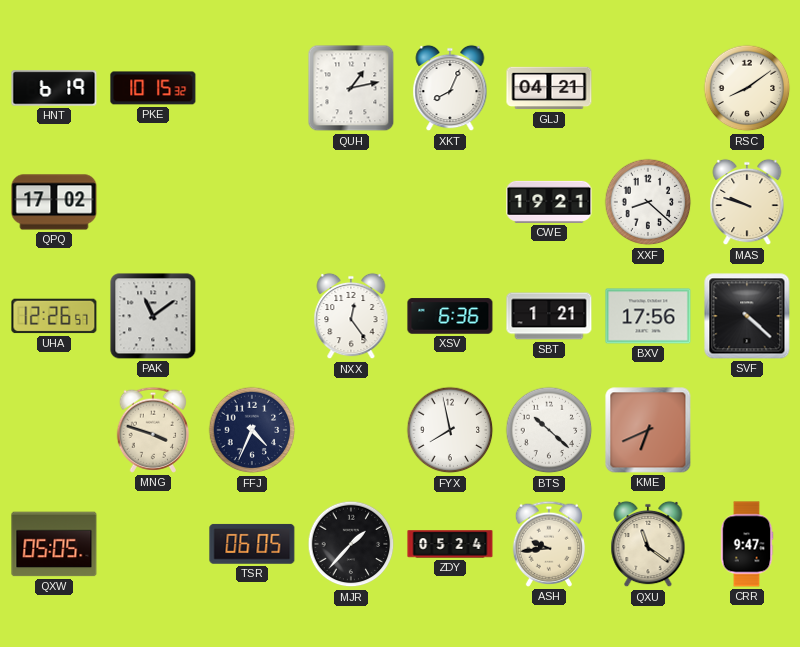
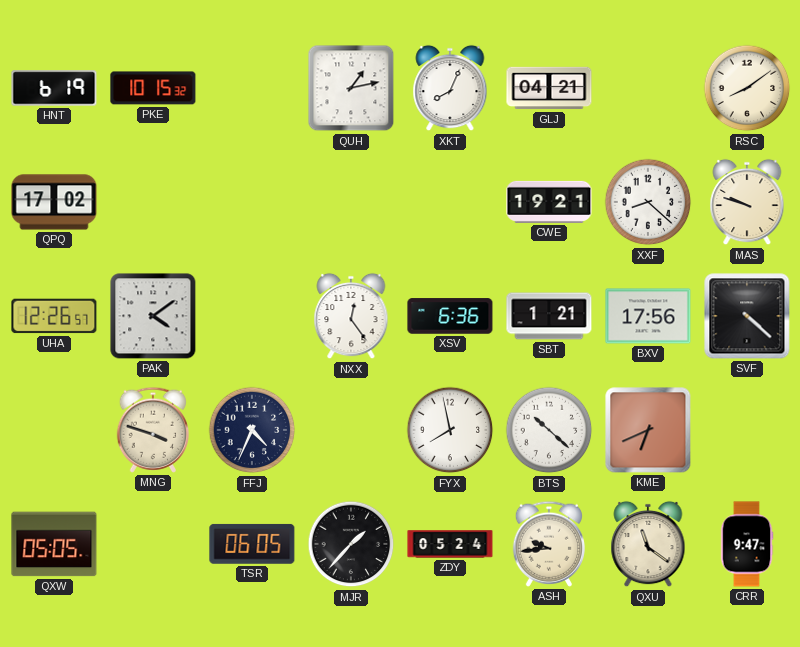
PAK: 11:09 -> 4:09
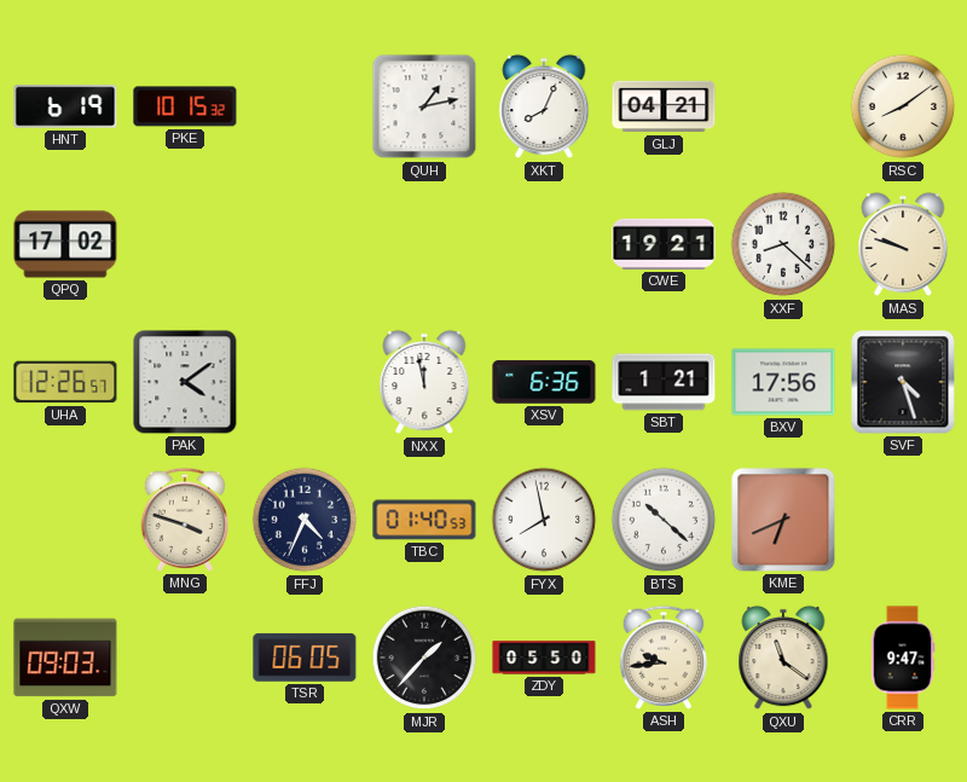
NXX: 12:24 -> 11:58
SVF: 4:22 -> 4:27
TBC: none -> 01:40
QXW: 05:05 -> 09:03
ZDY: 05:24 -> 05:50
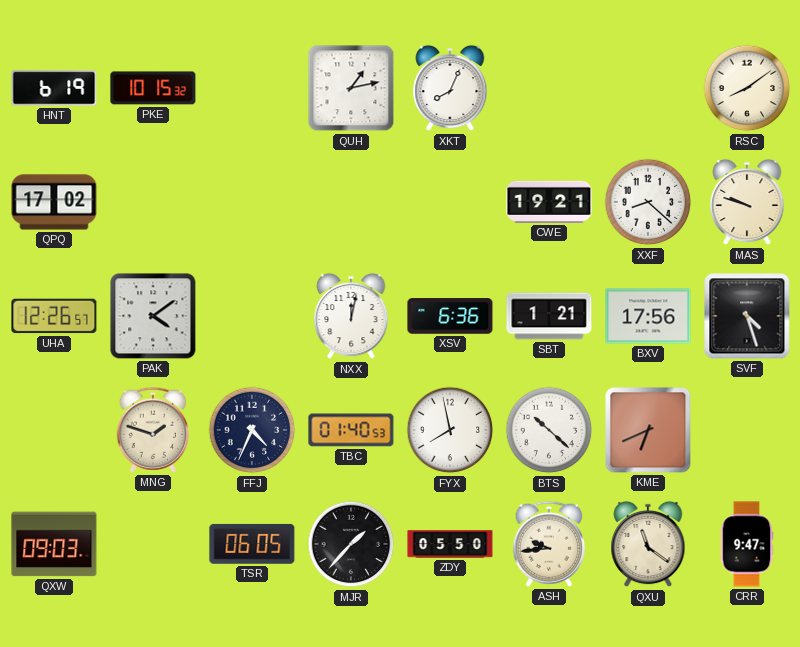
GLJ: 04:21 -> none
NXX: 11:58 -> 12:02
MNG: 3:48 -> 1:48
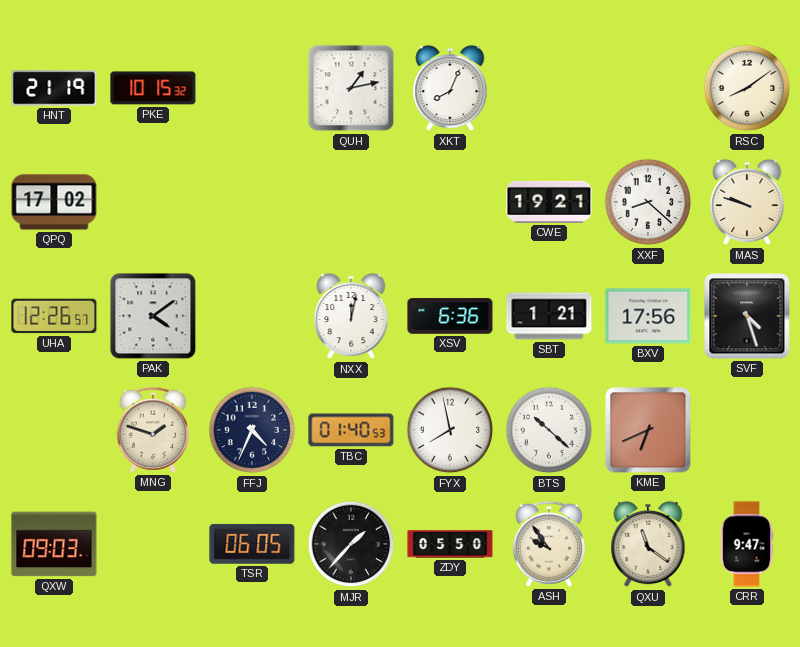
HNT: 6:19 -> 21:19
ASH: 9:44 -> 9:54
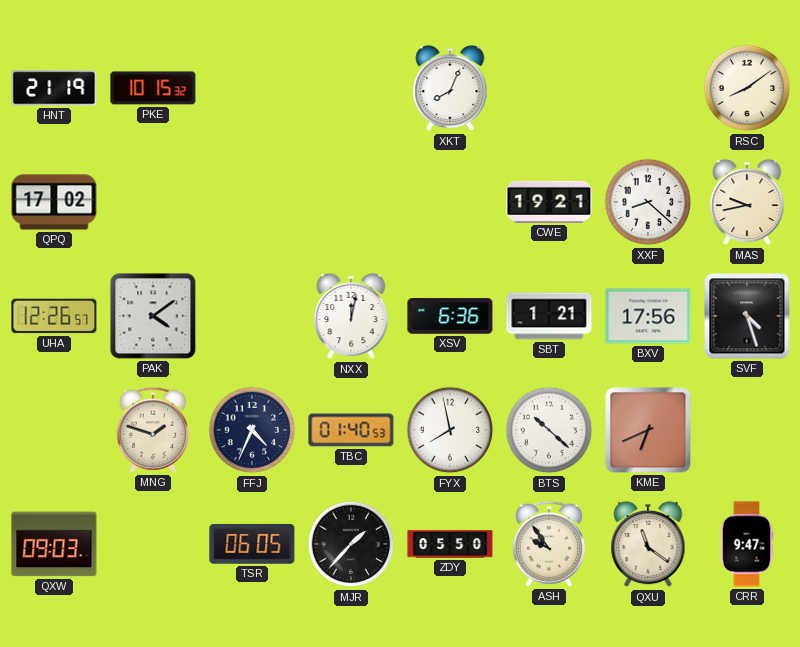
QUH: 1:13 -> none
MAS: 9:48 -> 9:43
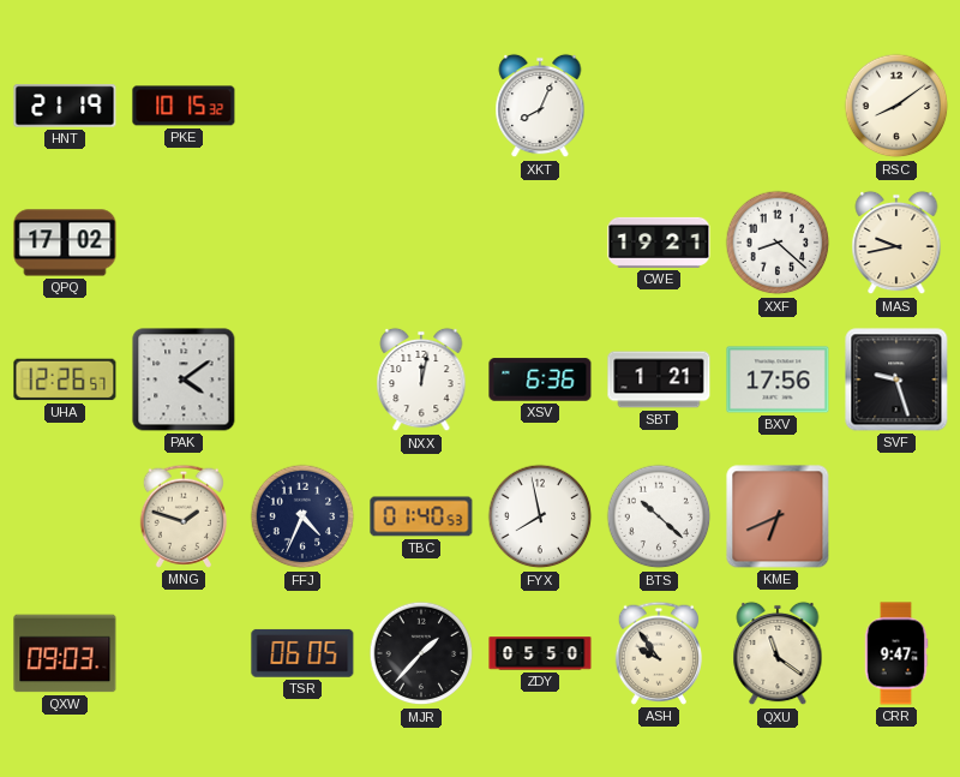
SVF: 4:27 -> 9:27
